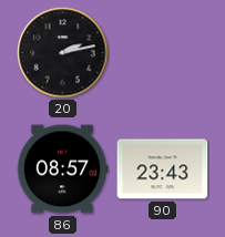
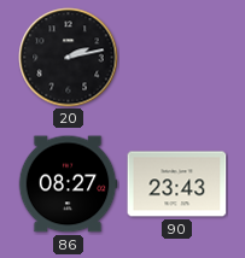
86: 08:57 -> 08:27
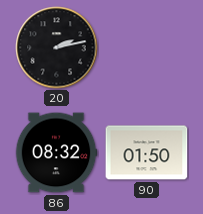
86: 08:27 -> 08:32
90: 23:43 -> 01:50
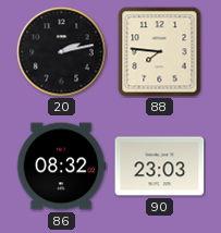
88: none -> 7:46
90: 01:50 -> 23:03
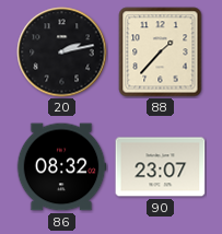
88: 7:46 -> 1:37
90: 23:03 -> 23:07
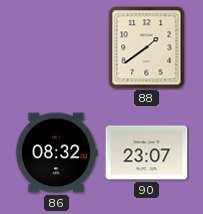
20: 2:13 -> none
88: 1:37 -> 1:39
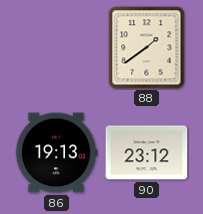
86: 08:32 -> 19:13
90: 23:07 -> 23:12
